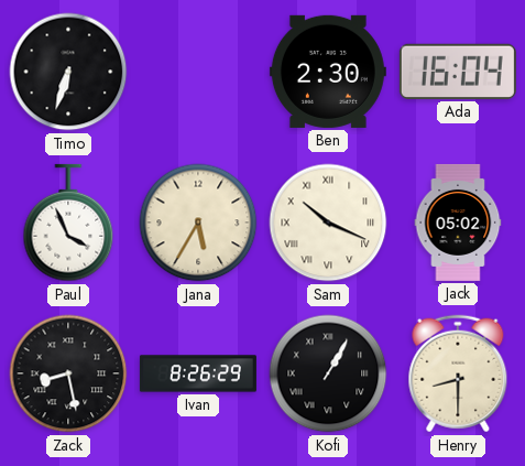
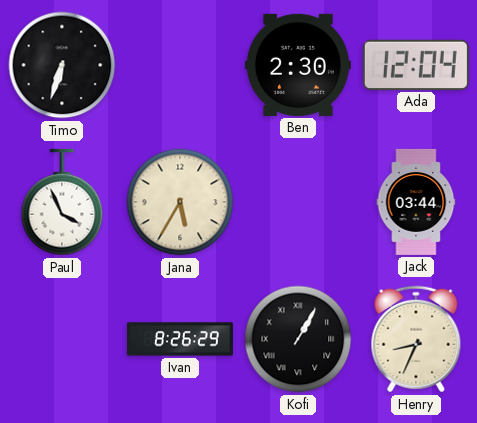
Ada: 16:04 -> 12:04
Sam: 10:19 -> none
Jack: 05:02 -> 03:44
Zack: 8:28 -> none
Henry: 8:30 -> 8:34
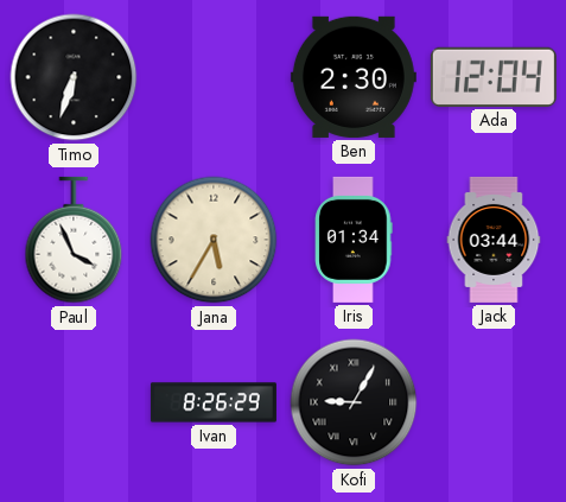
Iris: none -> 01:34
Kofi: 1:05 -> 9:05
Henry: 8:34 -> none
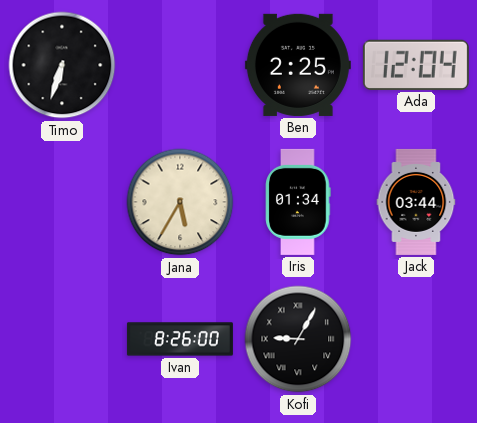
Ben: 2:30 -> 2:25
Paul: 3:56 -> none
Ivan: 8:26:29 -> 8:26:00
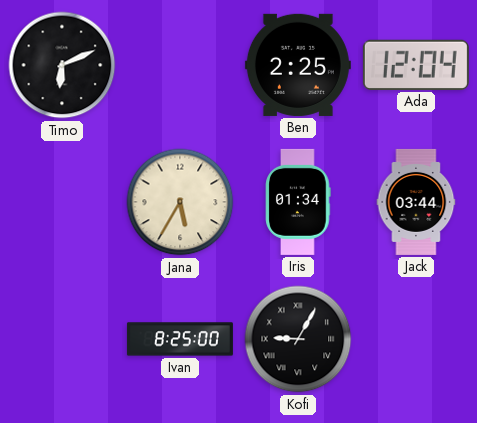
Timo: 6:33 -> 6:11
Ivan: 8:26 -> 8:25
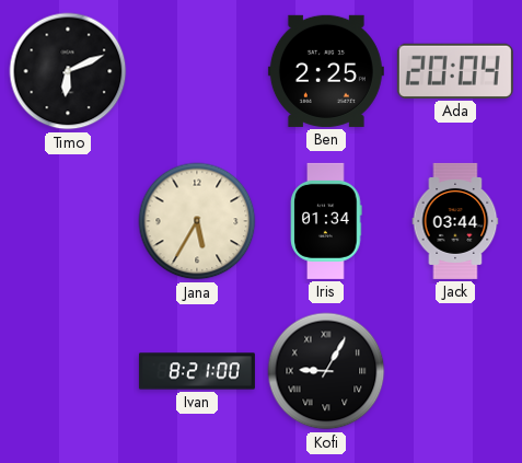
Ada: 12:04 -> 20:04
Ivan: 8:25 -> 8:21
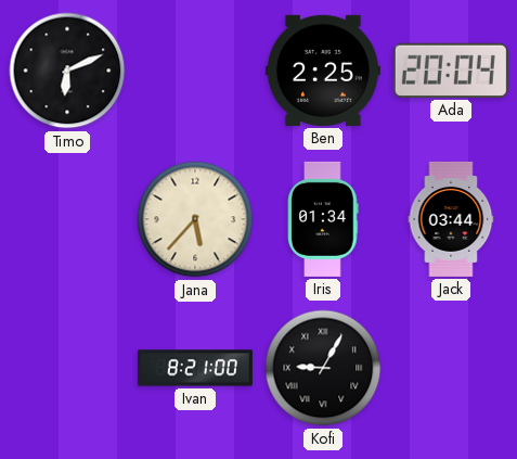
Jana: 5:35 -> 5:37
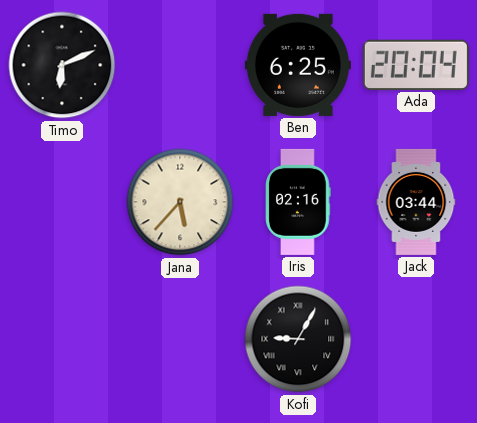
Ben: 2:25 -> 6:25
Iris: 01:34 -> 02:16
Ivan: 8:21 -> none
